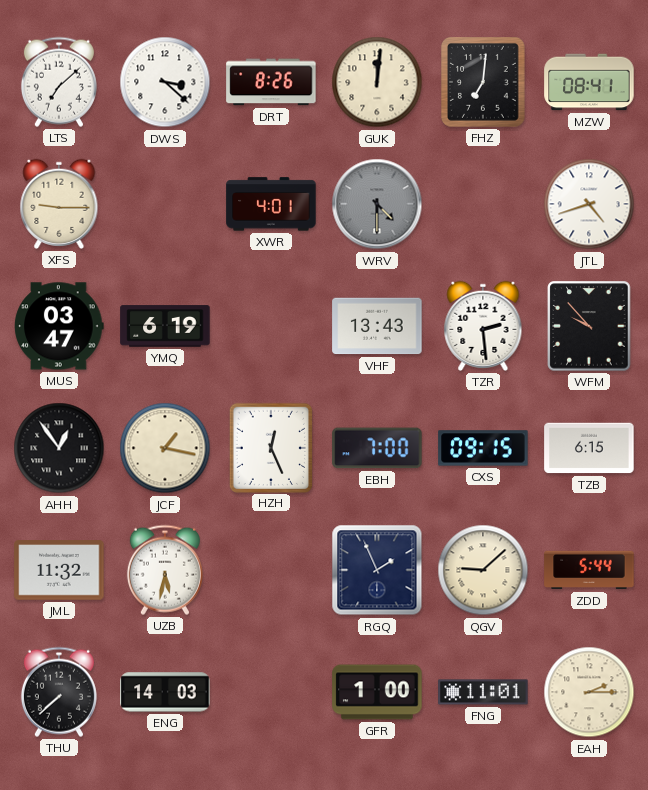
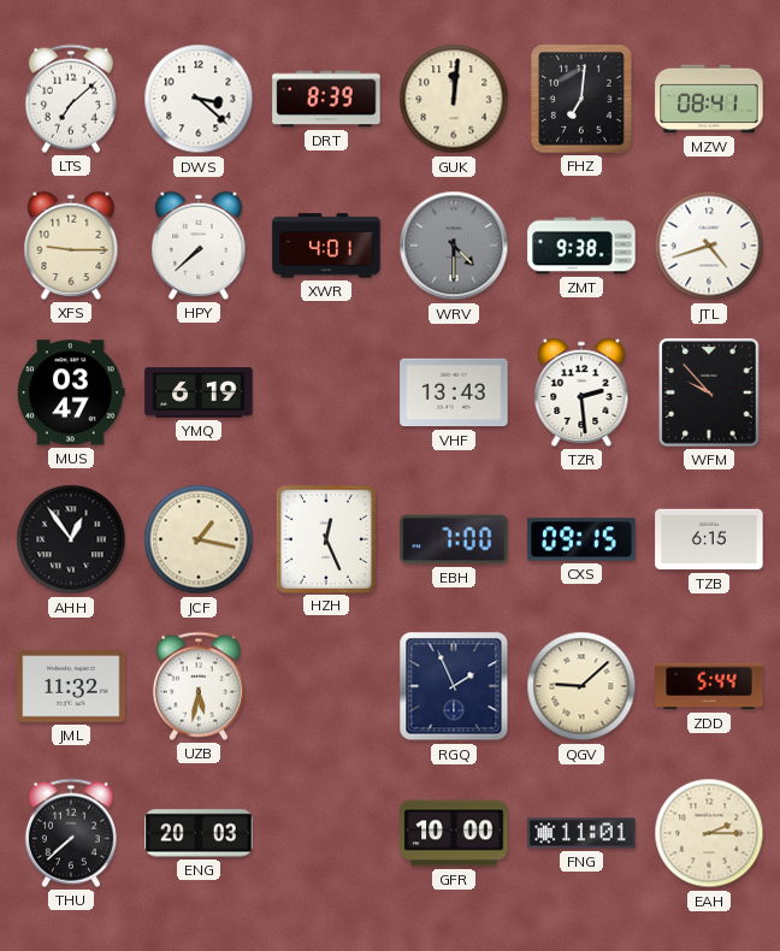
DRT: 8:26 -> 8:39
HPY: none -> 7:38
ZMT: none -> 9:38
ENG: 14:03 -> 20:03
GFR: 1:00 -> 10:00
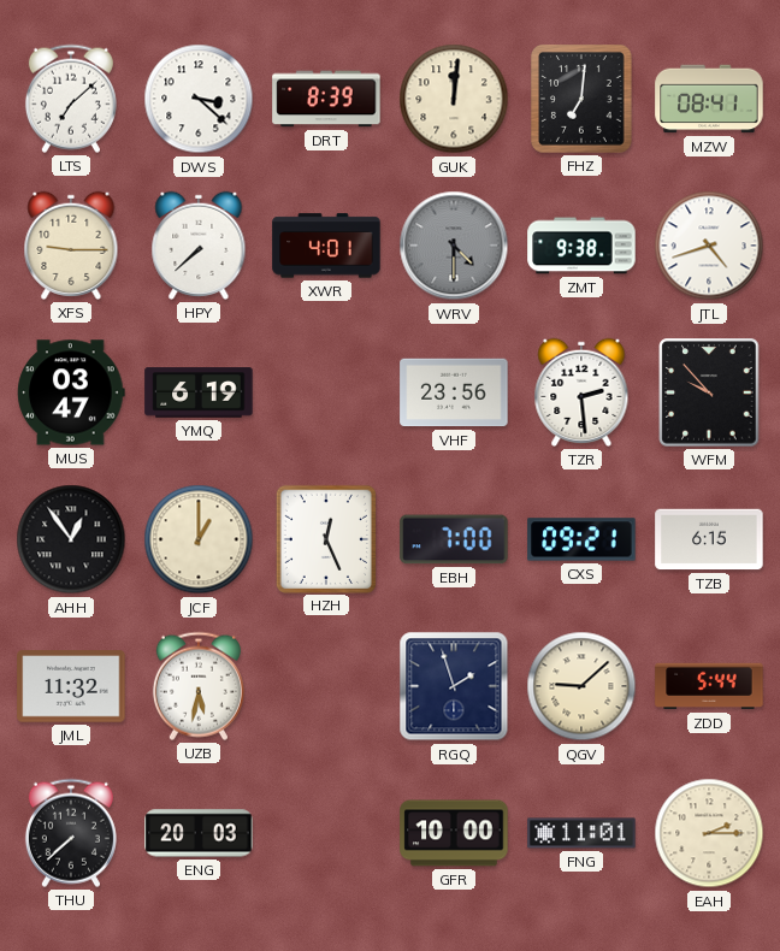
VHF: 13:43 -> 23:56
JCF: 1:17 -> 1:00
CXS: 09:15 -> 09:21
RGQ: 1:56 -> 1:57
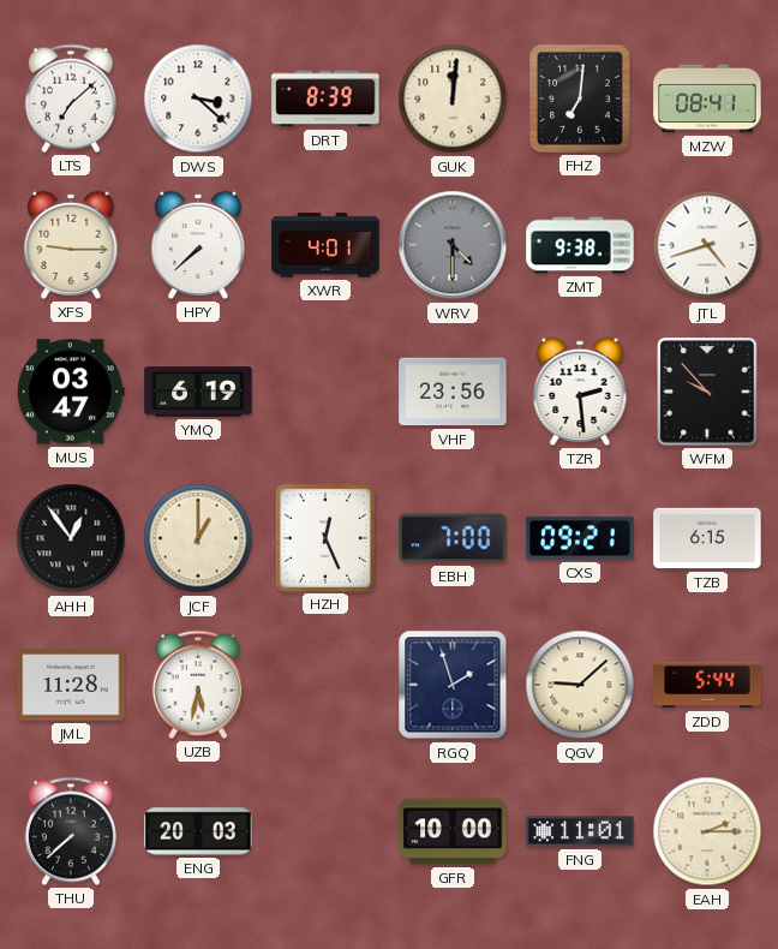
JML: 11:32 -> 11:28
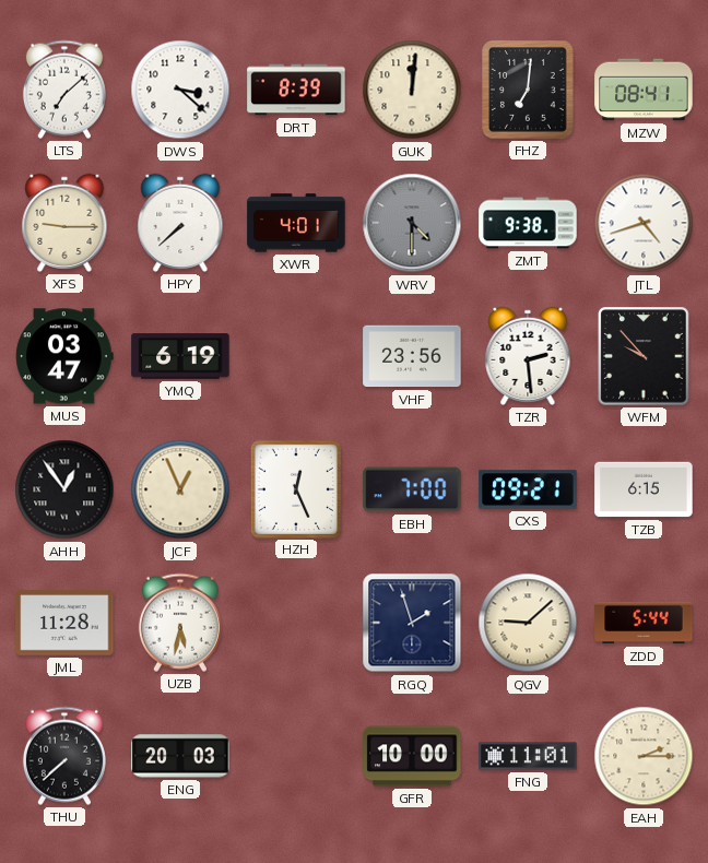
JCF: 1:00 -> 12:56
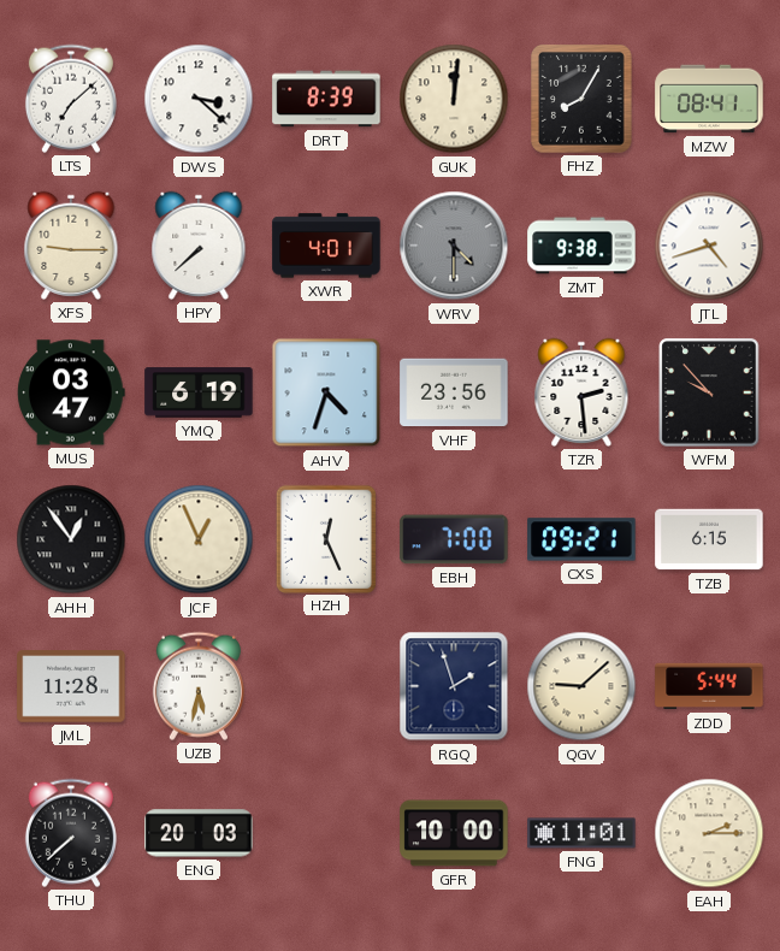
FHZ: 7:01 -> 8:05
AHV: none -> 4:33
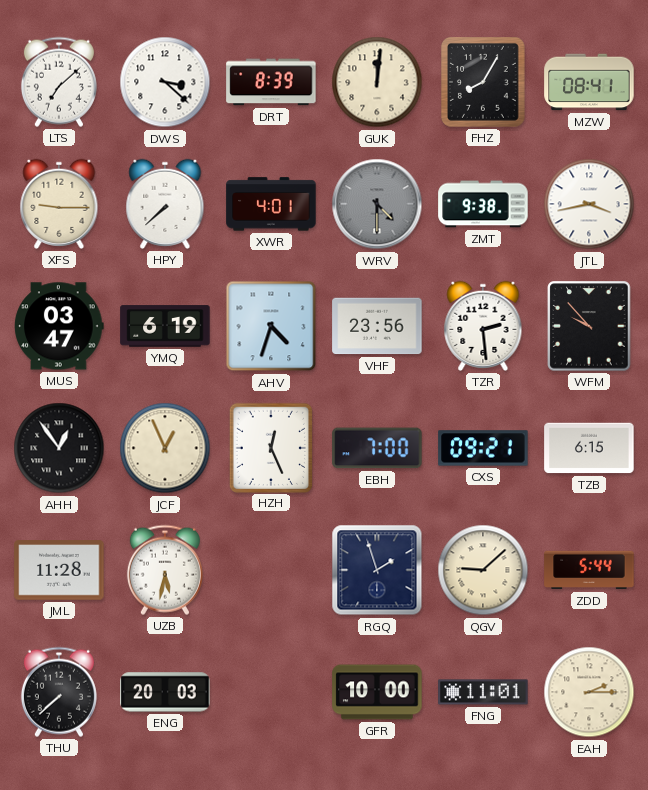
JTL: 4:42 -> 3:43
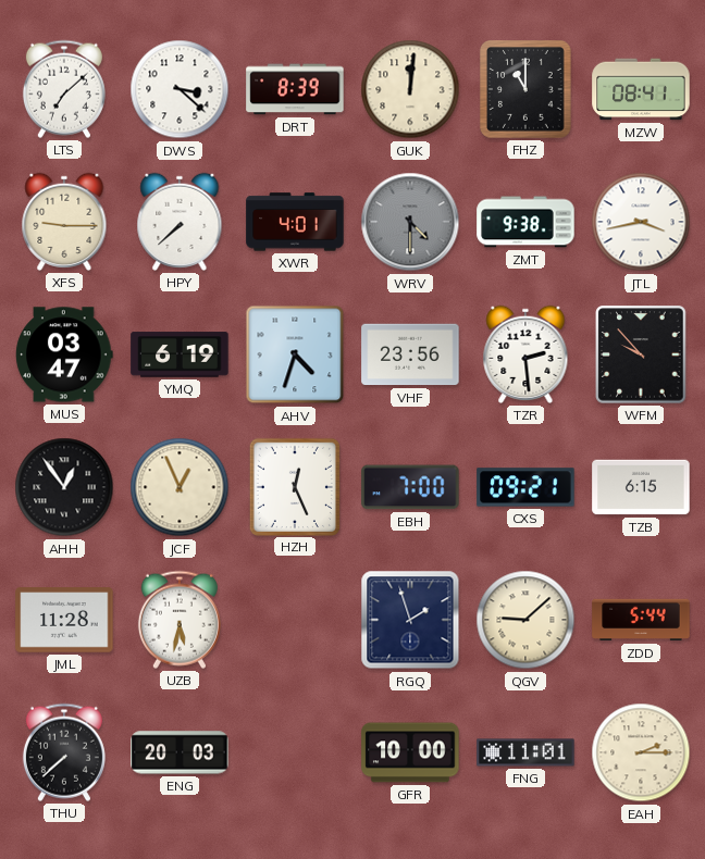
FHZ: 8:05 -> 11:00
